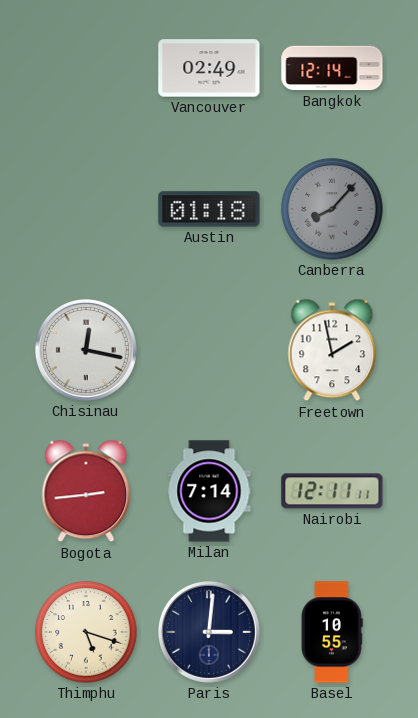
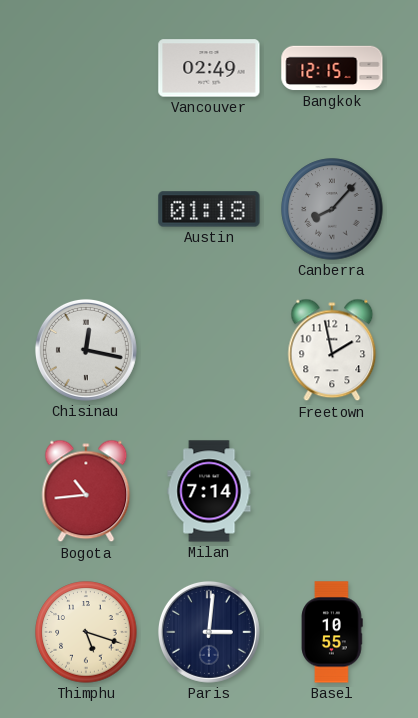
Bangkok: 12:14 -> 12:15
Bogota: 2:44 -> 10:44
Nairobi: 12:11 -> none
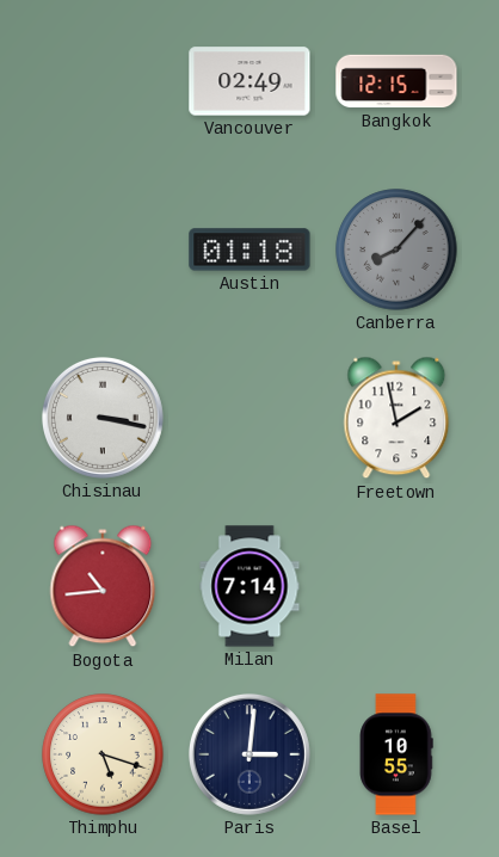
Chisinau: 12:17 -> 3:17
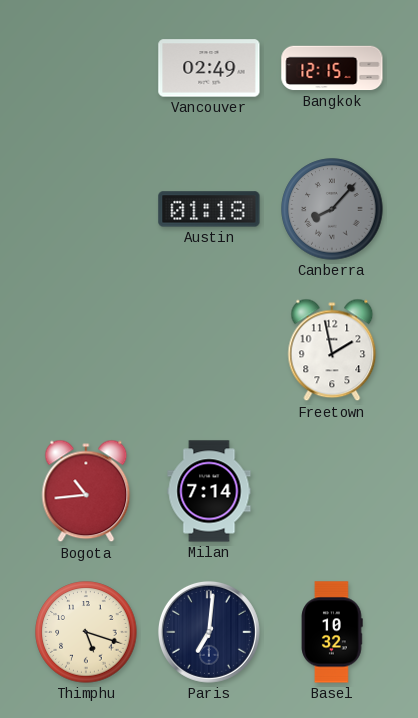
Chisinau: 3:17 -> none
Paris: 3:01 -> 7:01
Basel: 10:55 -> 10:32
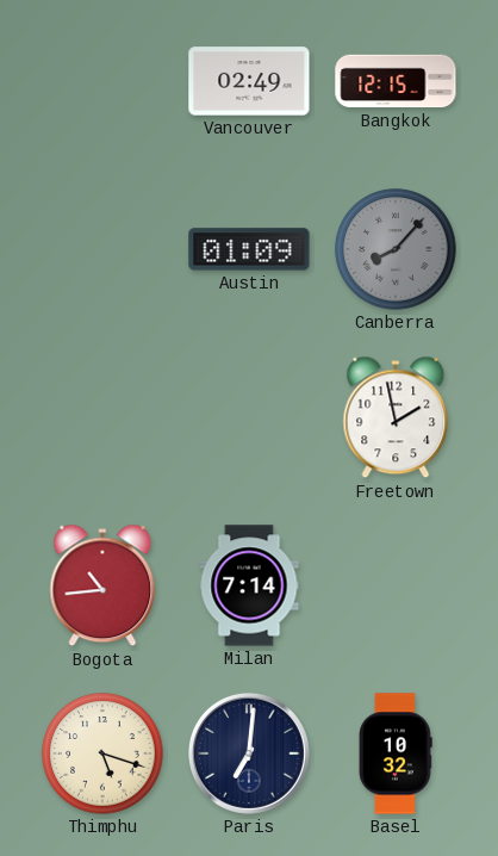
Austin: 01:18 -> 01:09
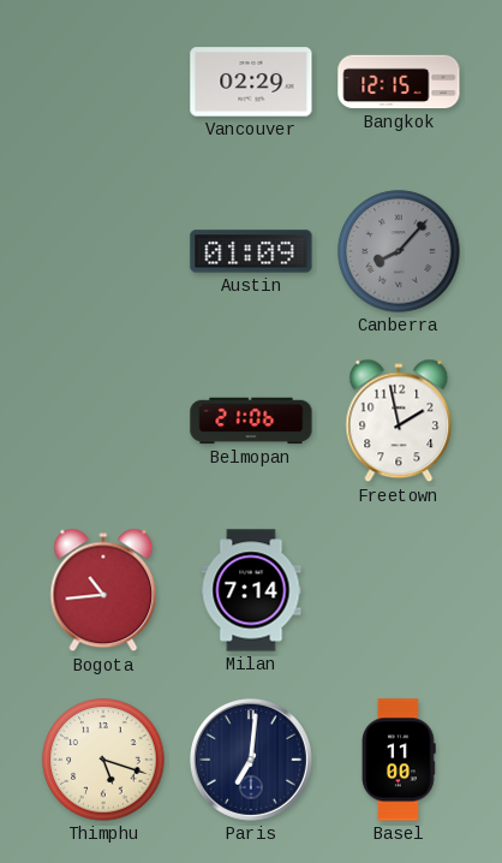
Vancouver: 02:49 -> 02:29
Belmopan: none -> 21:06
Basel: 10:32 -> 11:00
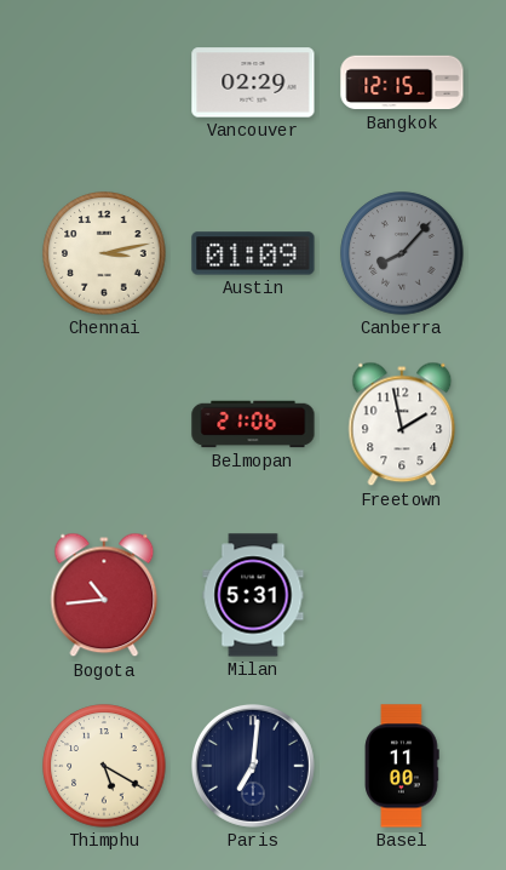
Chennai: none -> 3:13
Milan: 7:14 -> 5:31
Thimphu: 5:18 -> 5:20
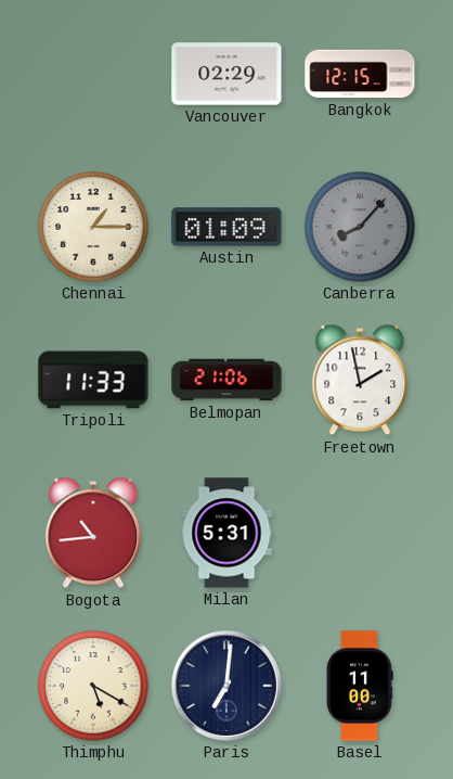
Chennai: 3:13 -> 1:15
Tripoli: none -> 11:33
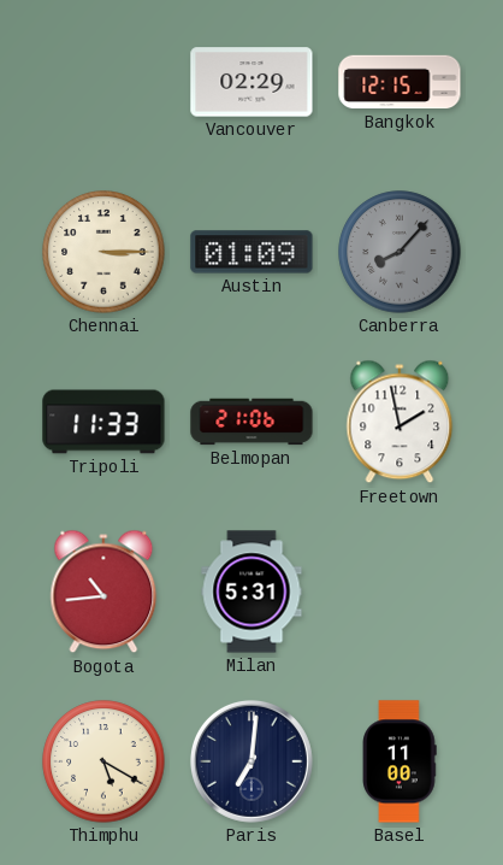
Chennai: 1:15 -> 3:15
